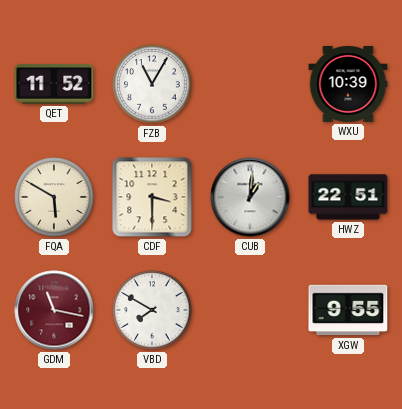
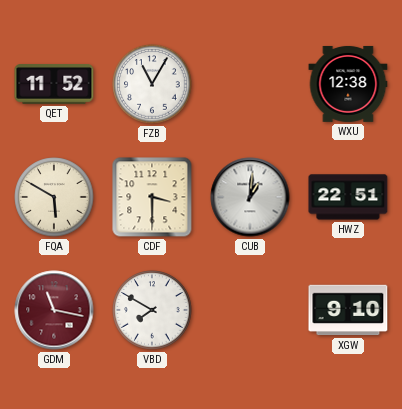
WXU: 10:39 -> 12:38
XGW: 9:55 -> 9:10
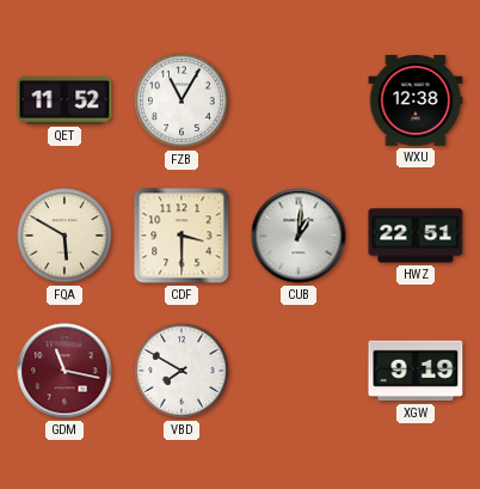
XGW: 9:10 -> 9:19
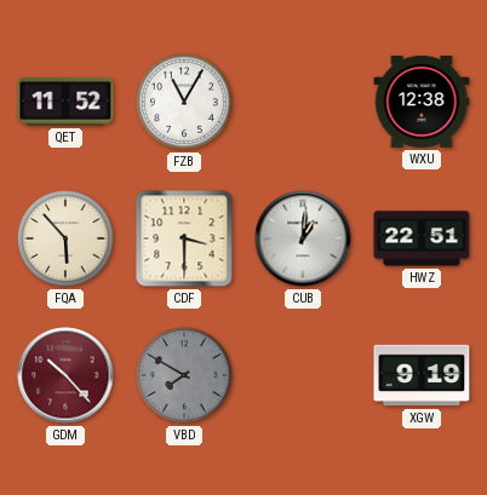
FQA: 5:50 -> 5:53
GDM: 11:17 -> 10:23
VBD dial: white -> grey
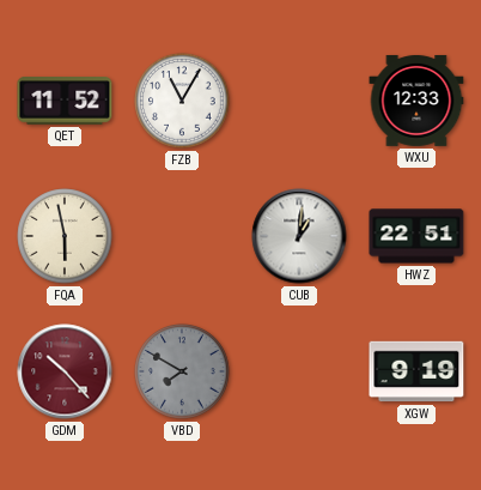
WXU: 12:38 -> 12:33
FQA: 5:53 -> 5:58
CDF: 3:30 -> none
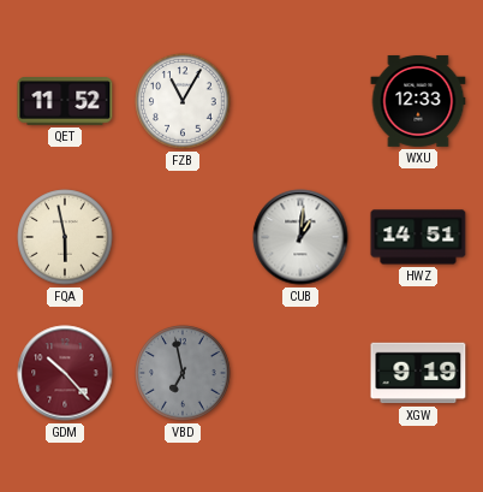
HWZ: 22:51 -> 14:51
VBD: 7:50 -> 6:58
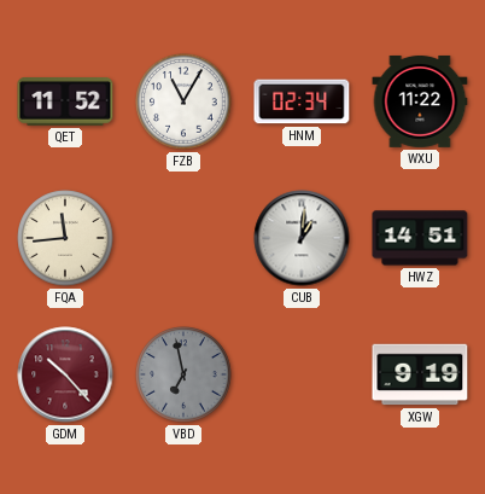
HNM: none -> 02:34
WXU: 12:33 -> 11:22
FQA: 5:58 -> 11:44
